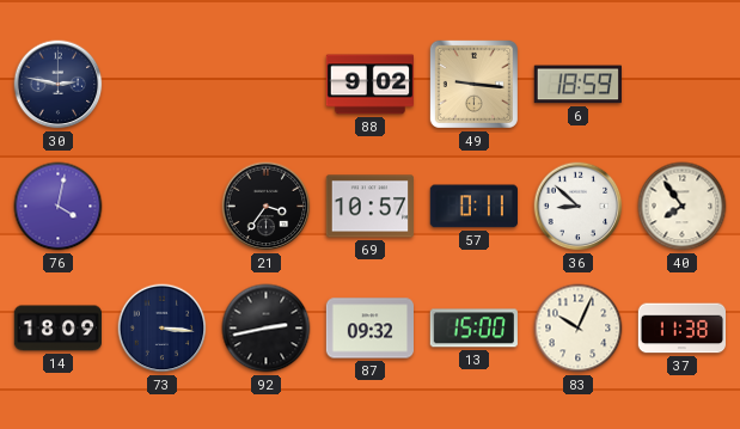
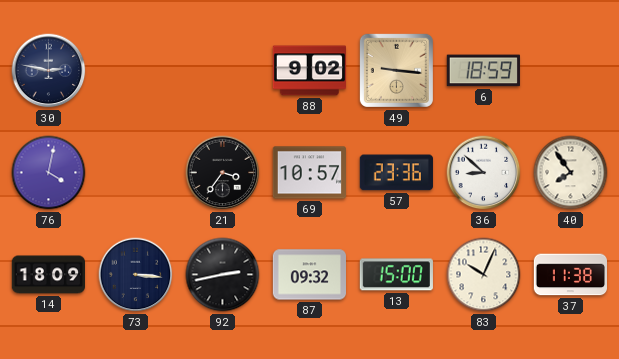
57: 0:11 -> 23:36
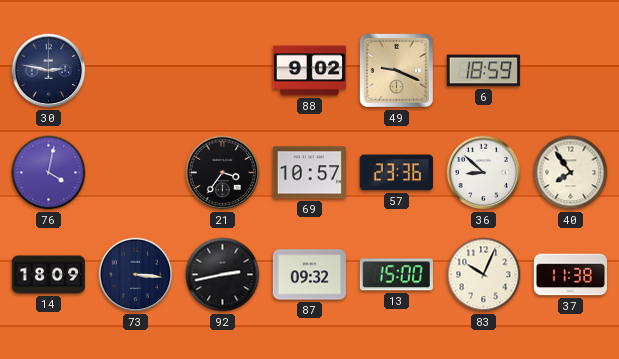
49: 9:16 -> 9:19
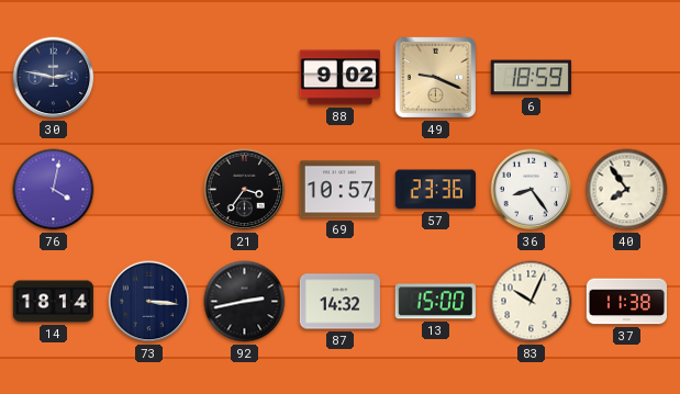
36: 8:52 -> 8:24
14: 18:09 -> 18:14
87: 09:32 -> 14:32
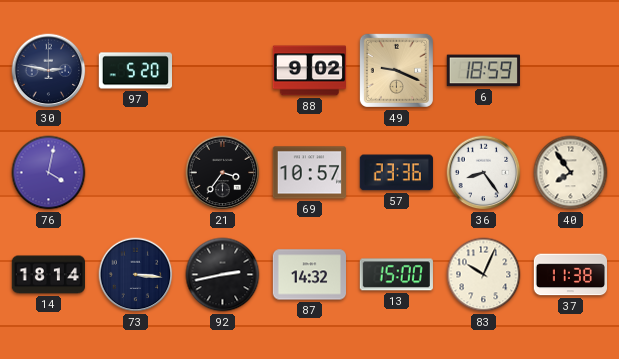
97: none -> 5:20
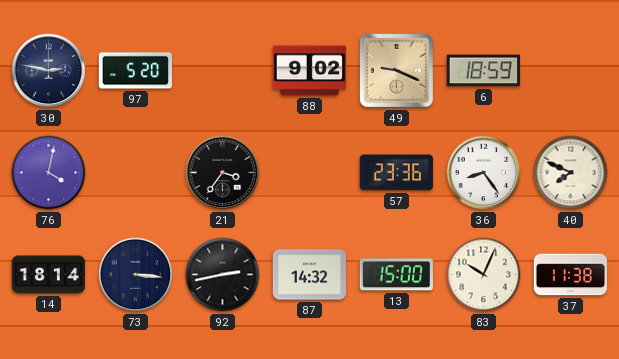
69: 10:57 -> none
40: 7:54 -> 7:49
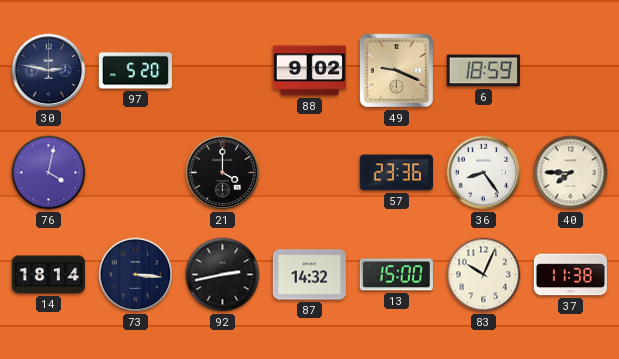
21: 3:36 -> 4:00
40: 7:49 -> 7:45
